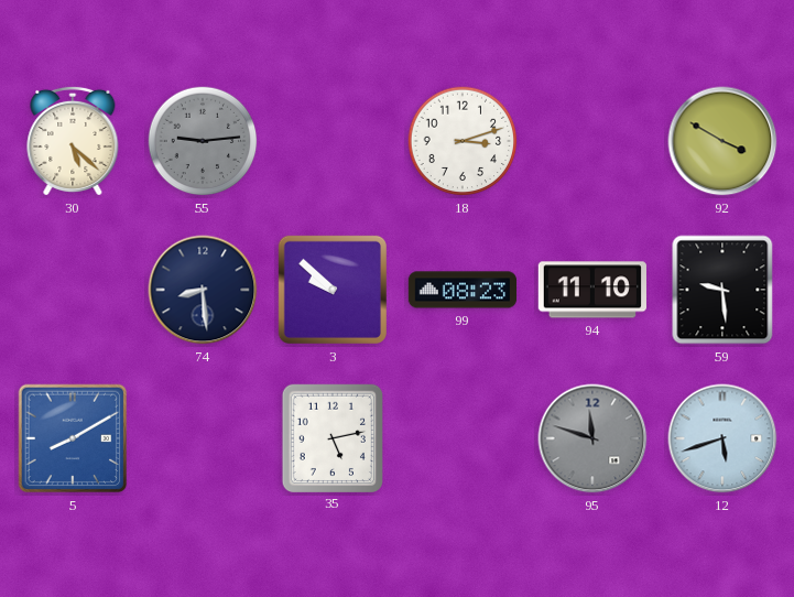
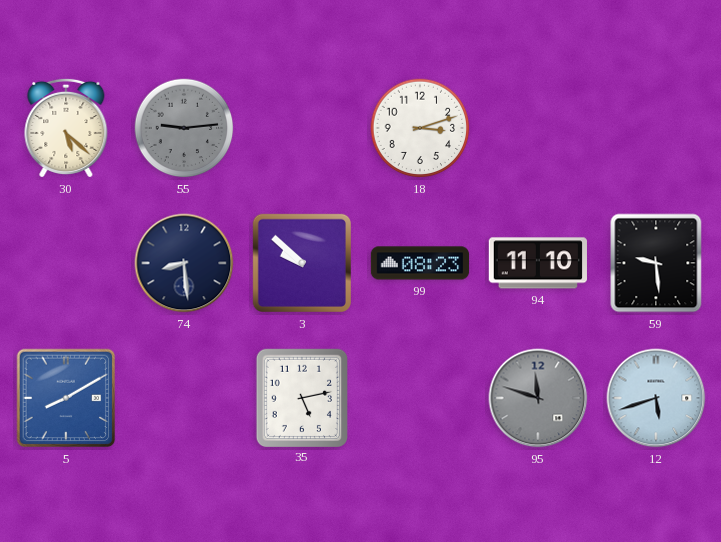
92: 3:50 -> none
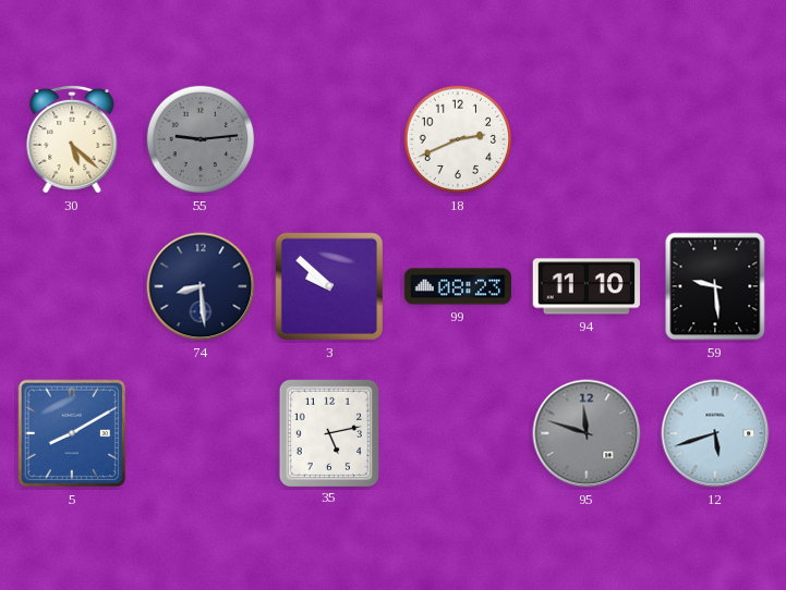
18: 3:12 -> 2:41
